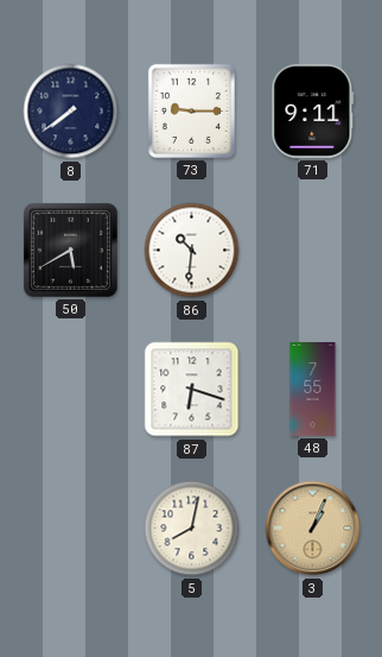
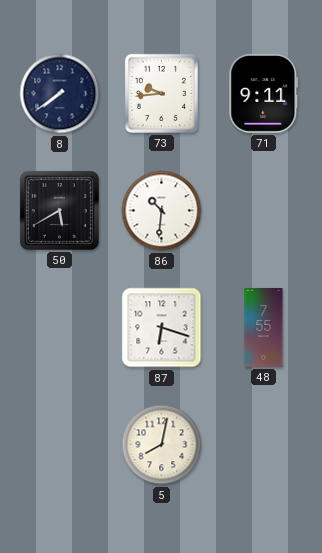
73: 9:15 -> 9:44
3: 1:04 -> none
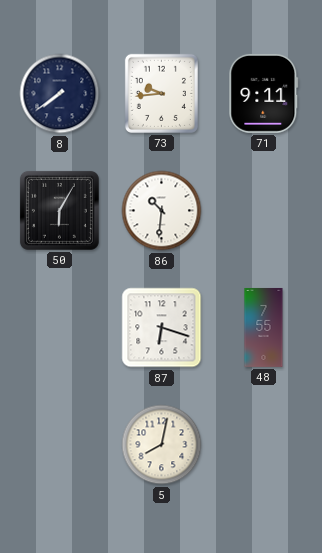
50: 5:40 -> 6:05
